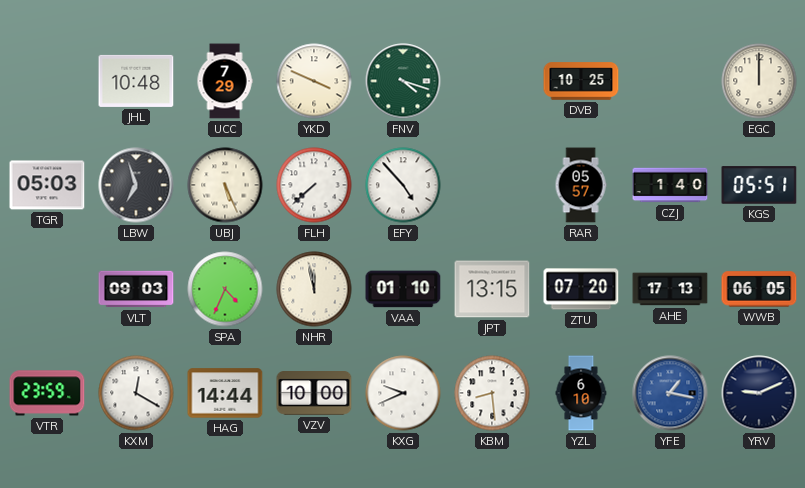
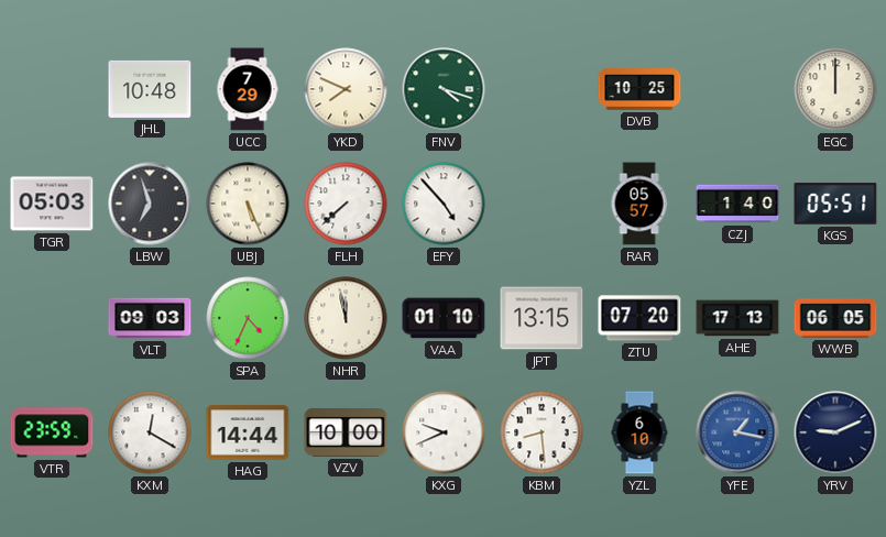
YKD: 3:49 -> 7:49
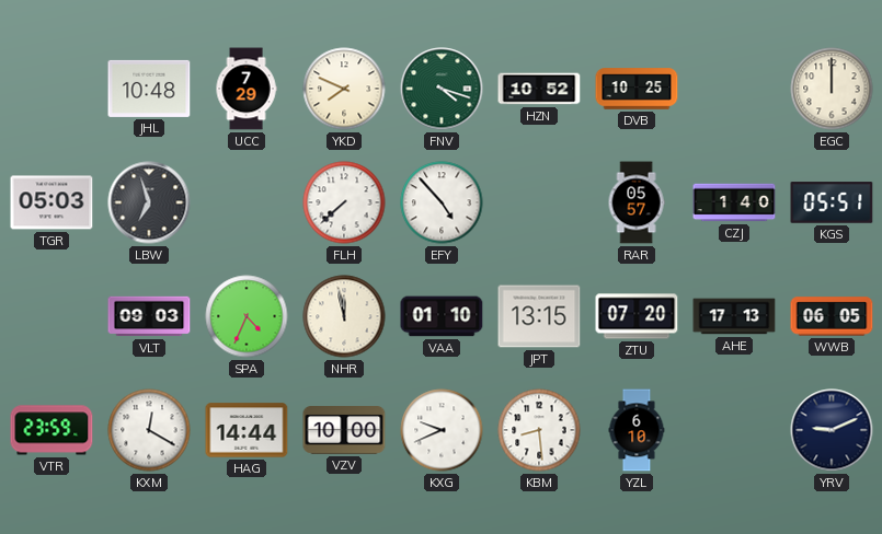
HZN: none -> 10:52
UBJ: 5:26 -> none
YFE: 1:17 -> none
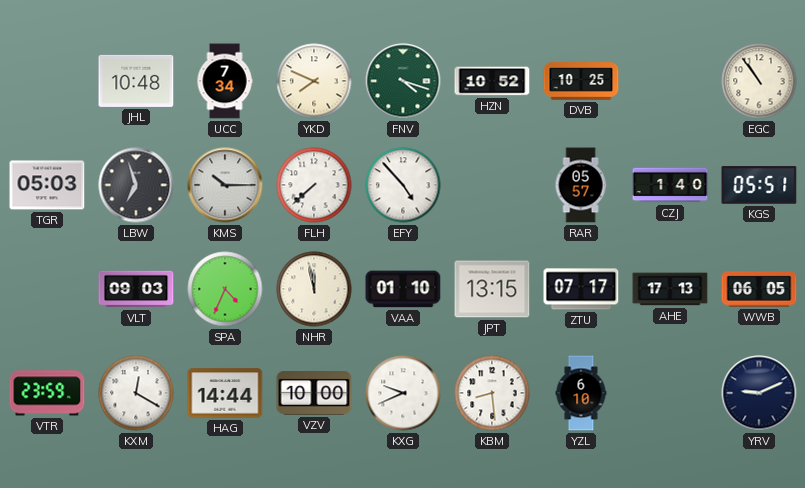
UCC: 7:29 -> 7:34
EGC: 12:00 -> 10:54
KMS: none -> 10:15
ZTU: 07:20 -> 07:17
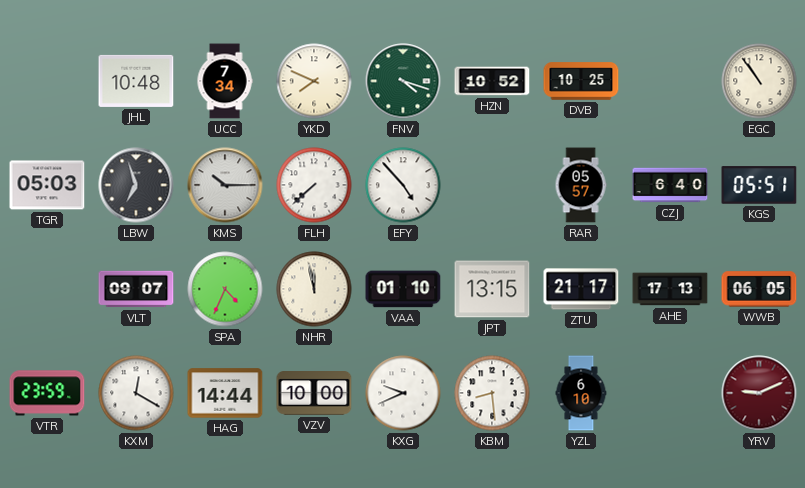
CZJ: 1:40 -> 6:40
VLT: 09:03 -> 09:07
ZTU: 07:17 -> 21:17
YRV dial: navy -> burgundy
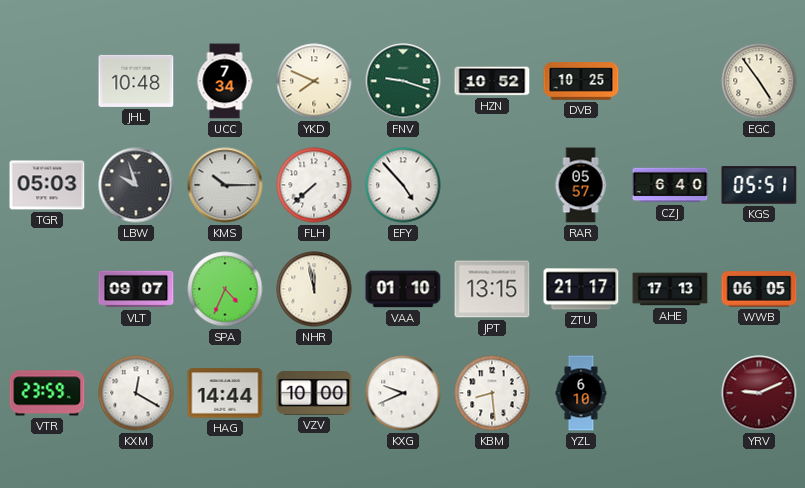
FNV: 4:18 -> 9:18
EGC: 10:54 -> 4:54
LBW: 6:57 -> 9:57
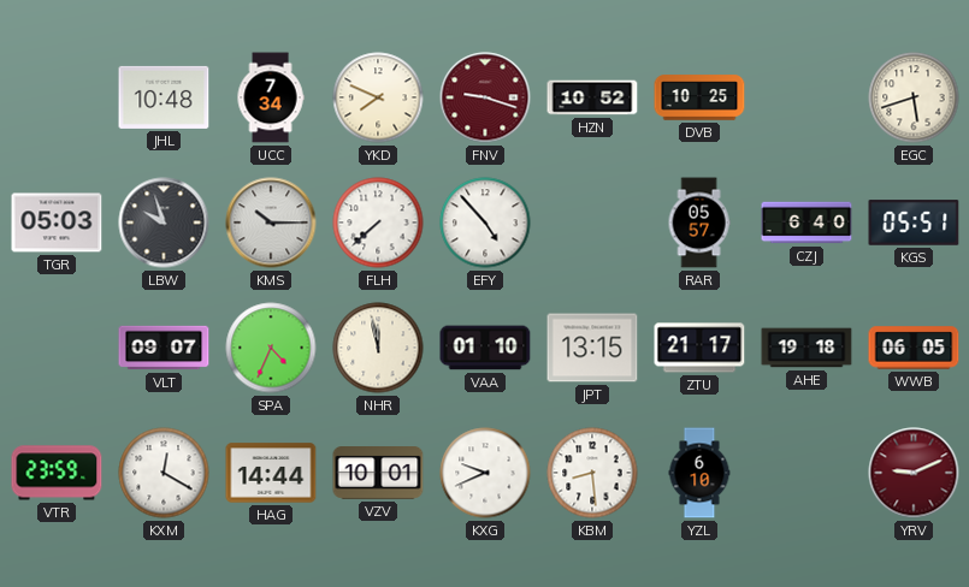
FNV dial: green -> burgundy
EGC: 4:54 -> 5:42
AHE: 17:13 -> 19:18
VZV: 10:00 -> 10:01
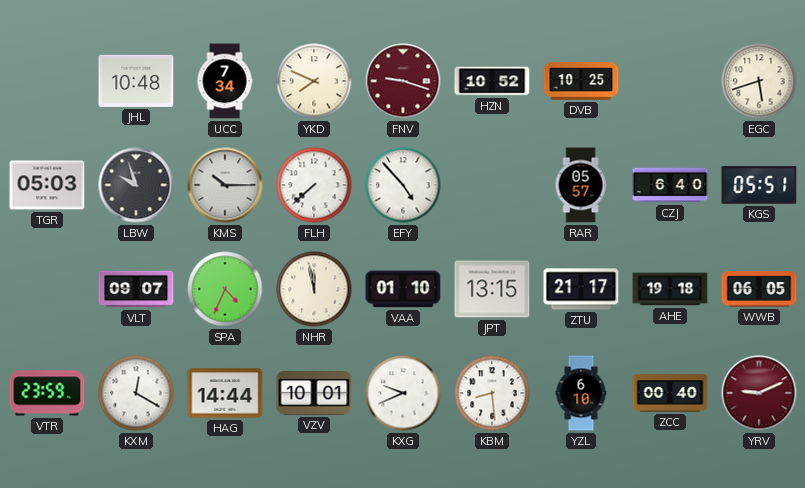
ZCC: none -> 00:40
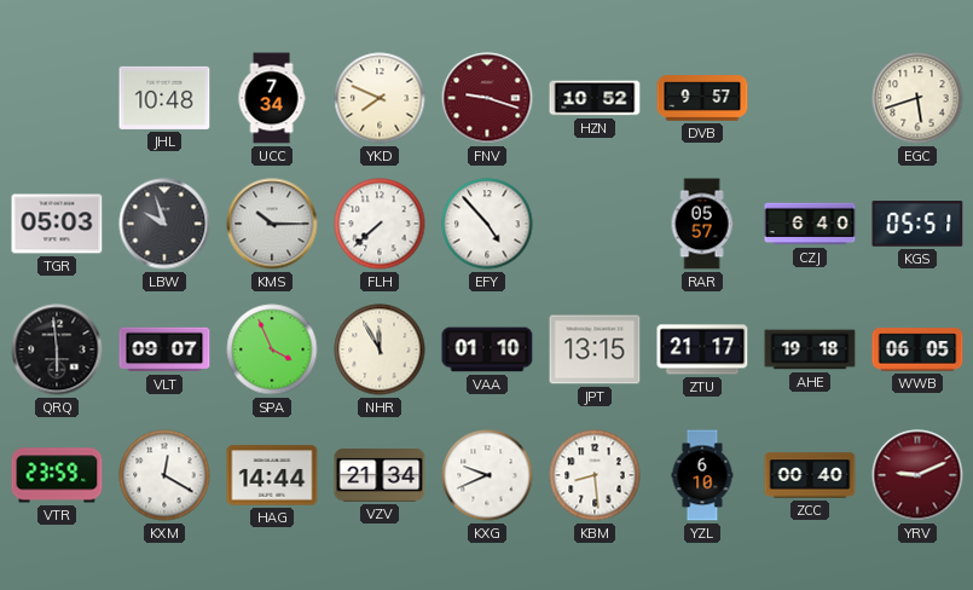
DVB: 10:25 -> 9:57
QRQ: none -> 5:59
SPA: 4:34 -> 3:56
NHR: 11:58 -> 11:55
VZV: 10:01 -> 21:34
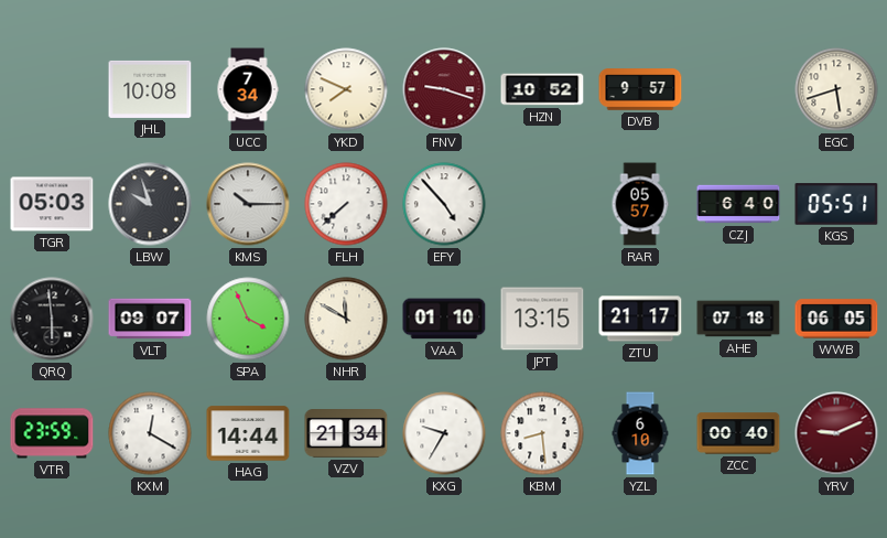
JHL: 10:48 -> 10:08
NHR: 11:55 -> 11:50
AHE: 19:18 -> 07:18
KXG: 9:41 -> 9:35
